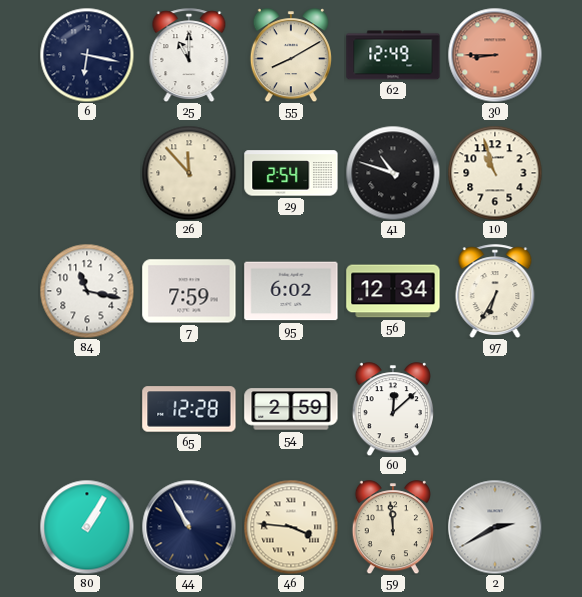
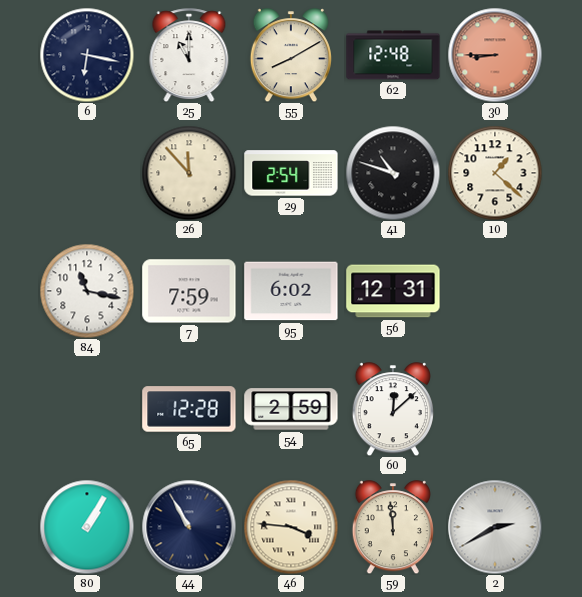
62: 12:49 -> 12:48
10: 10:57 -> 1:22
56: 12:34 -> 12:31
97: 6:35 -> none
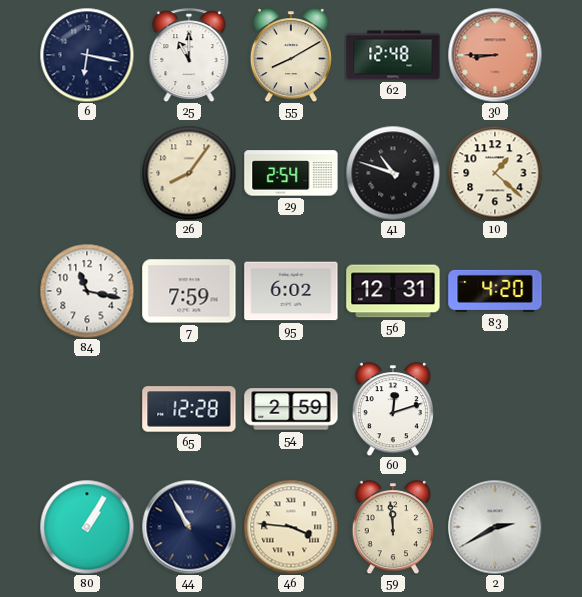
26: 11:53 -> 8:06
83: none -> 4:20
60: 12:08 -> 12:12
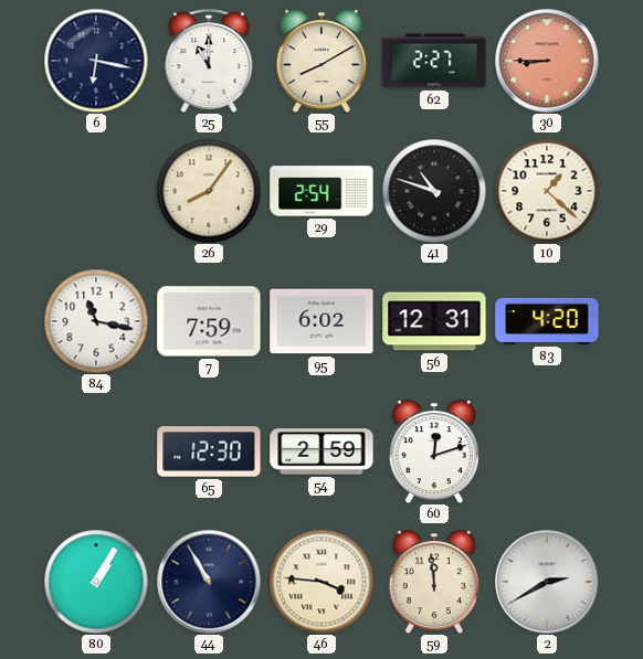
62: 12:48 -> 2:27
65: 12:28 -> 12:30
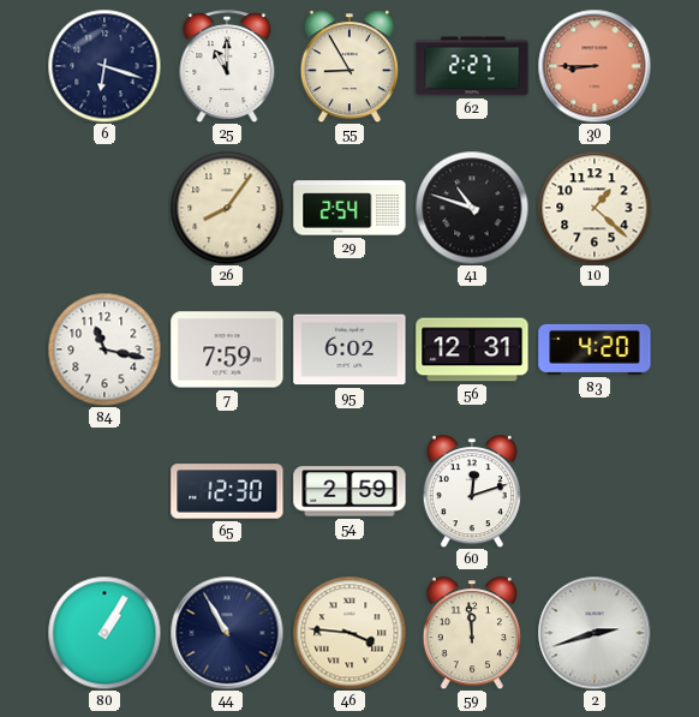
6: 6:17 -> 6:18
55: 8:10 -> 8:55
2: 2:40 -> 2:42
